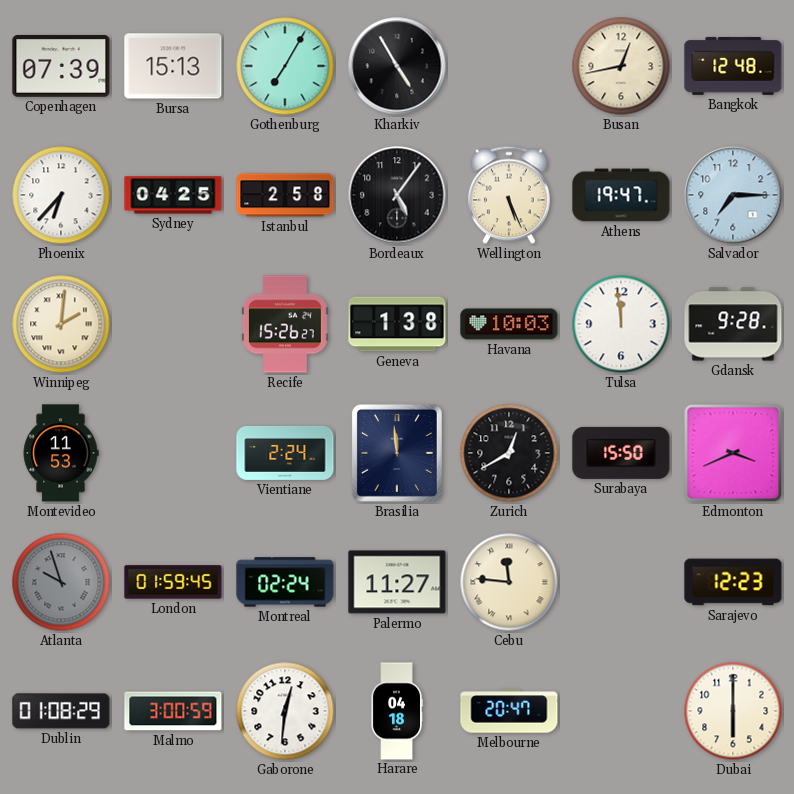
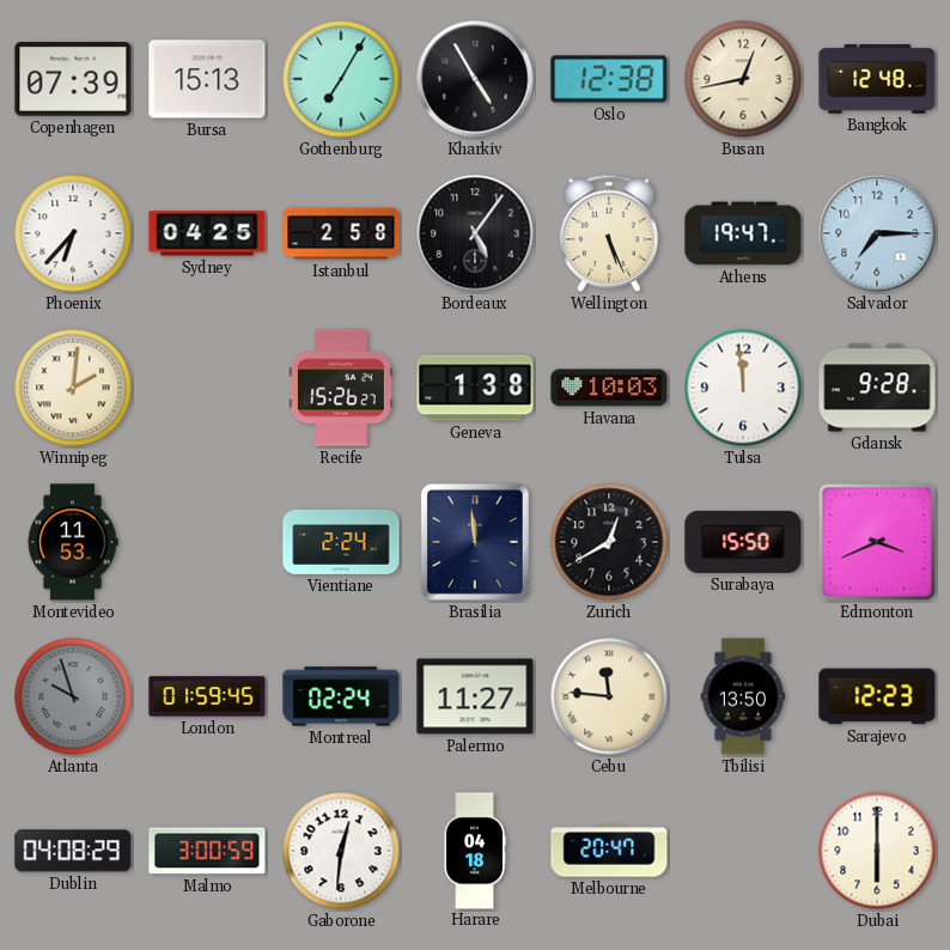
Oslo: none -> 12:38
Tbilisi: none -> 13:50
Dublin: 01:08 -> 04:08
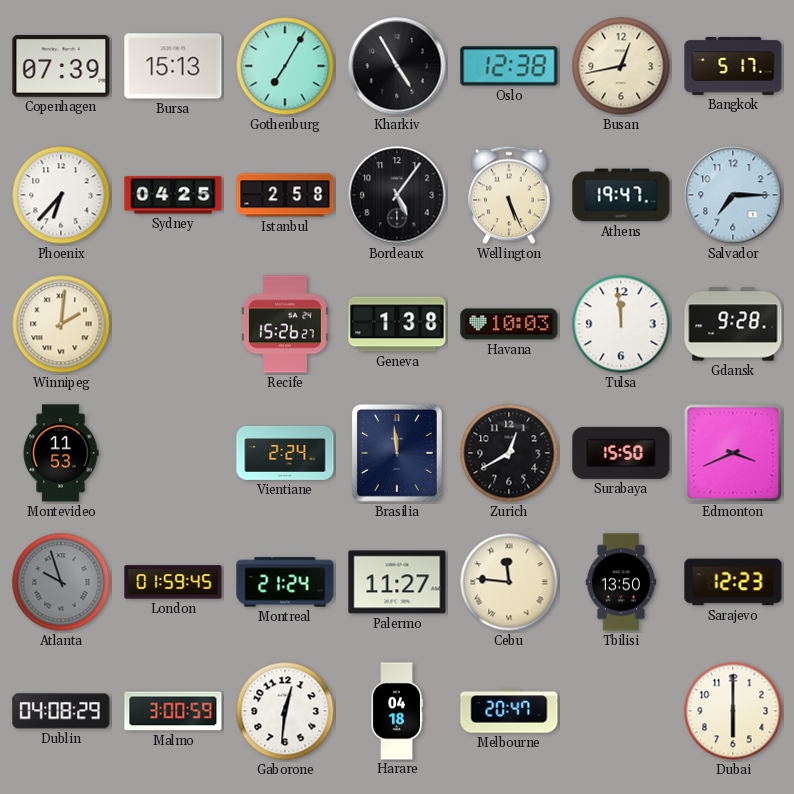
Bangkok: 12:48 -> 5:17
Montreal: 02:24 -> 21:24
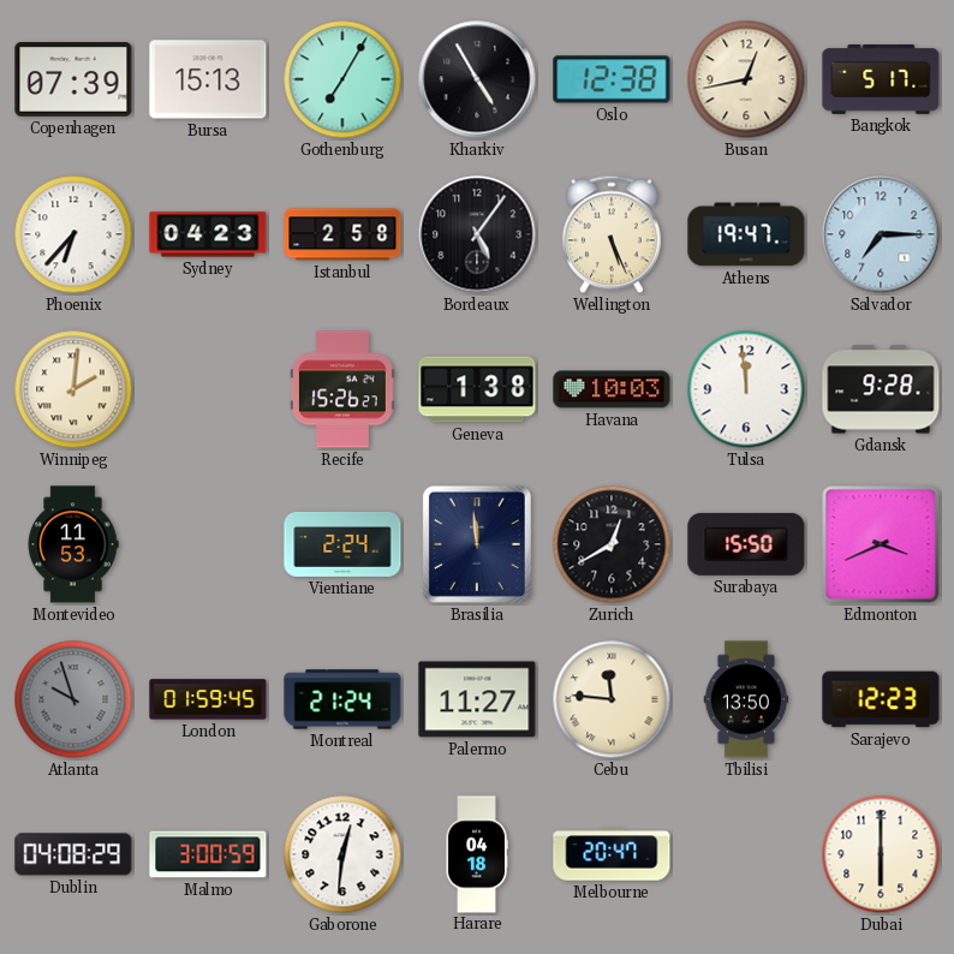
Sydney: 04:25 -> 04:23
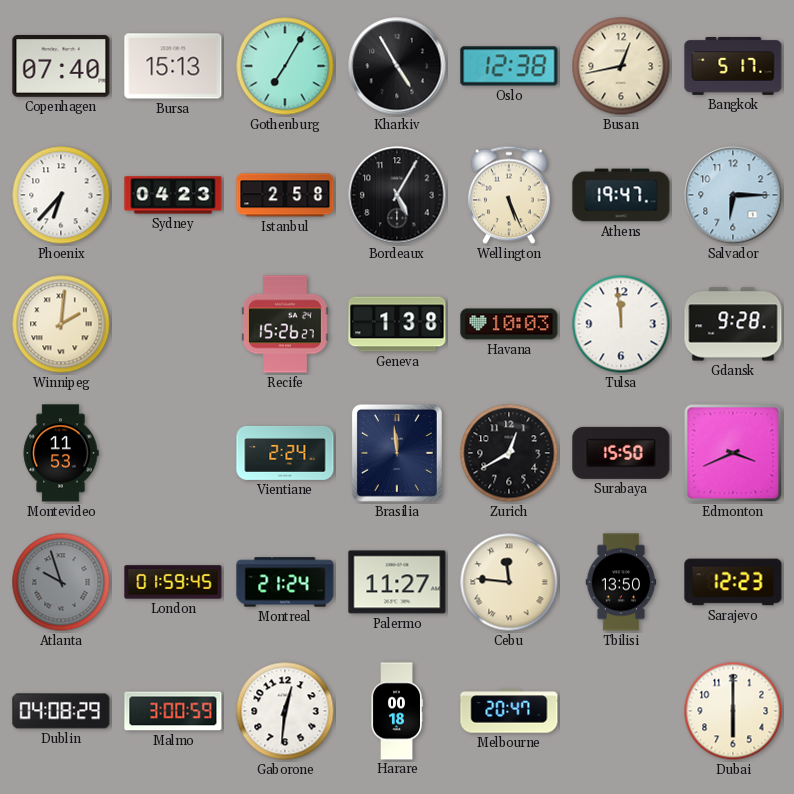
Copenhagen: 07:39 -> 07:40
Bordeaux: 5:06 -> 5:05
Salvador: 7:15 -> 6:15
Harare: 04:18 -> 00:18
